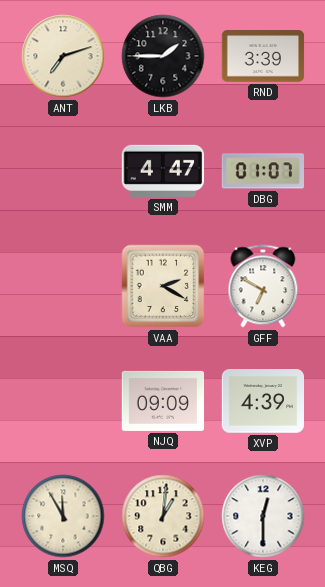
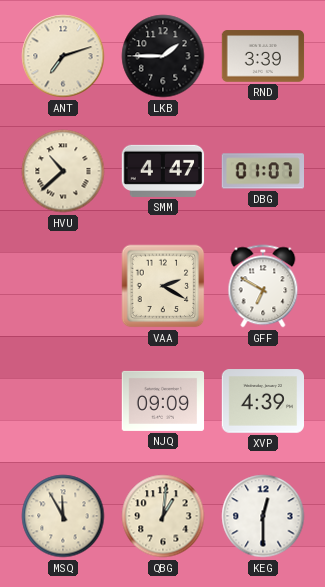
HVU: none -> 10:38
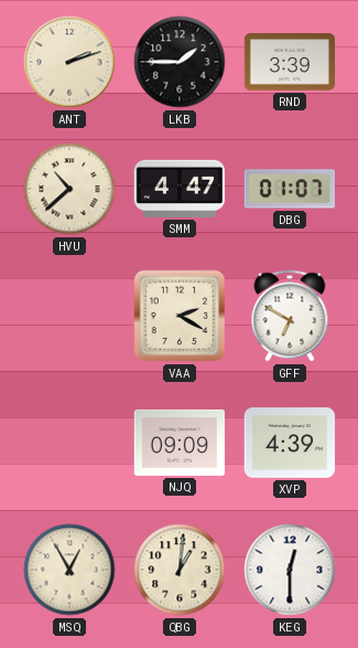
ANT: 7:12 -> 2:12
MSQ: 11:55 -> 12:55
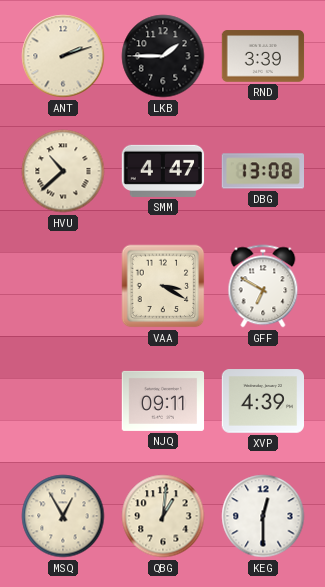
DBG: 01:07 -> 13:08
VAA: 2:20 -> 3:20
NJQ: 09:09 -> 09:11
